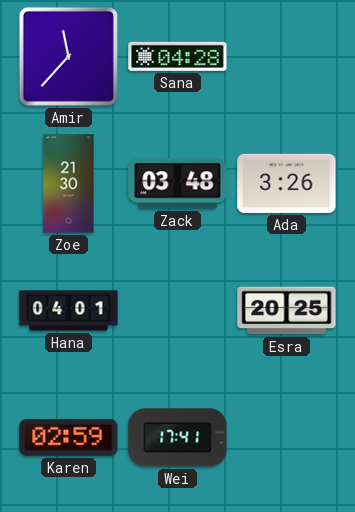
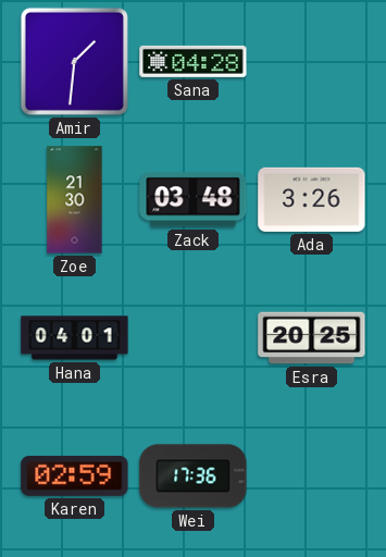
Amir: 11:37 -> 1:31
Wei: 17:41 -> 17:36
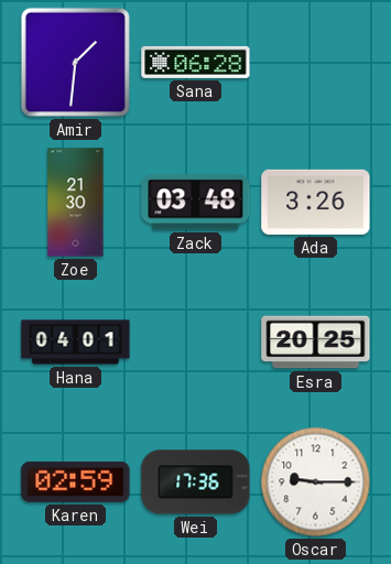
Sana: 04:28 -> 06:28
Oscar: none -> 9:15
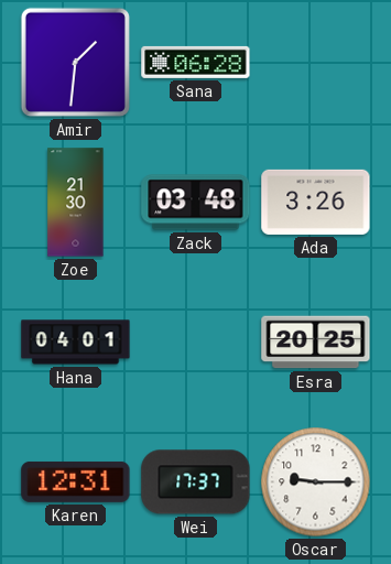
Karen: 02:59 -> 12:31
Wei: 17:36 -> 17:37
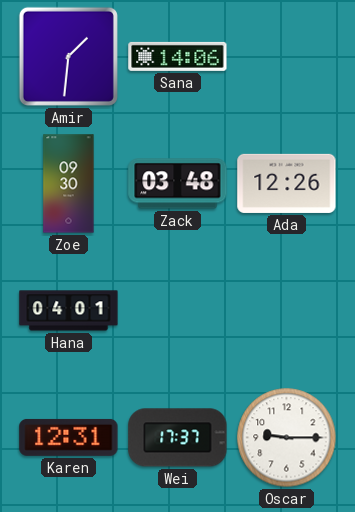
Sana: 06:28 -> 14:06
Zoe: 21:30 -> 09:30
Ada: 3:26 -> 12:26
Esra: 20:25 -> none
